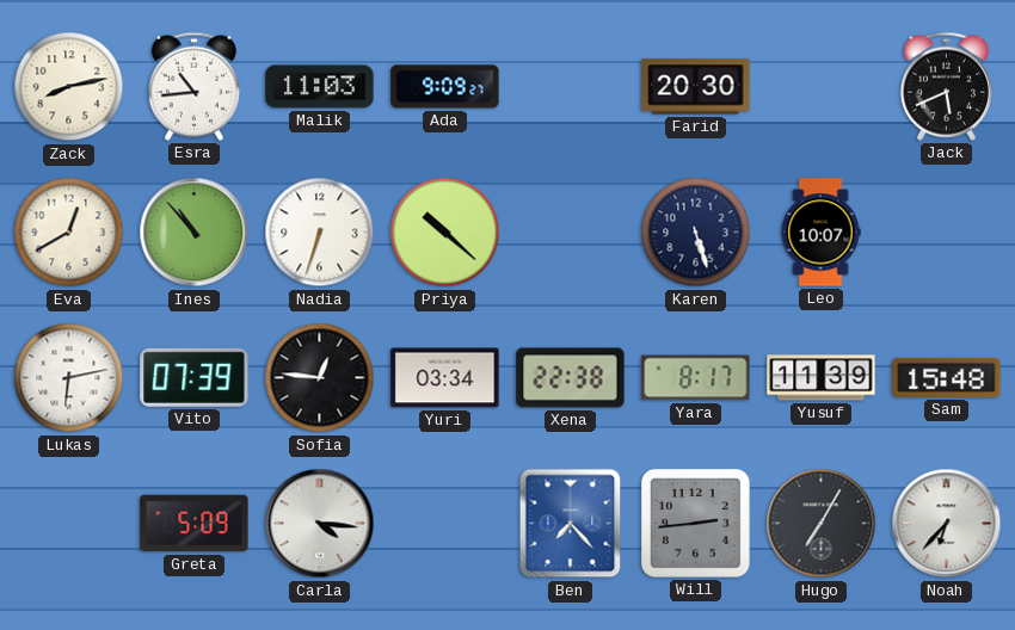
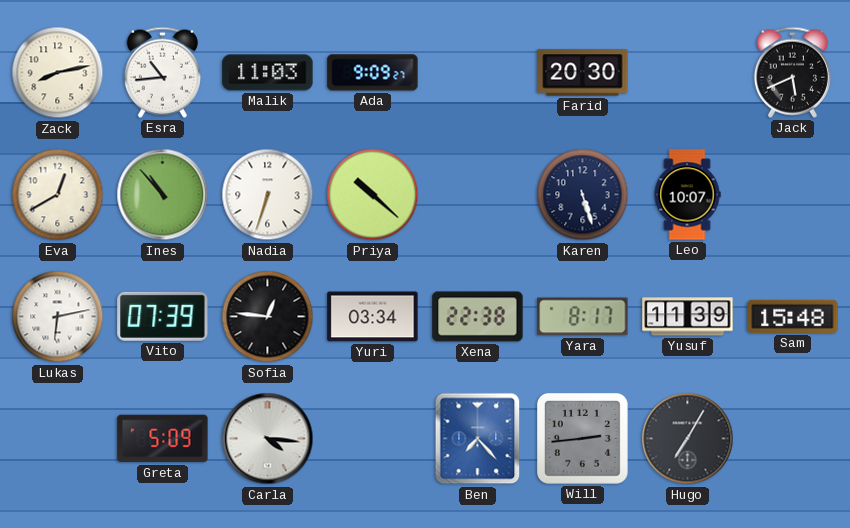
Noah: 6:37 -> none
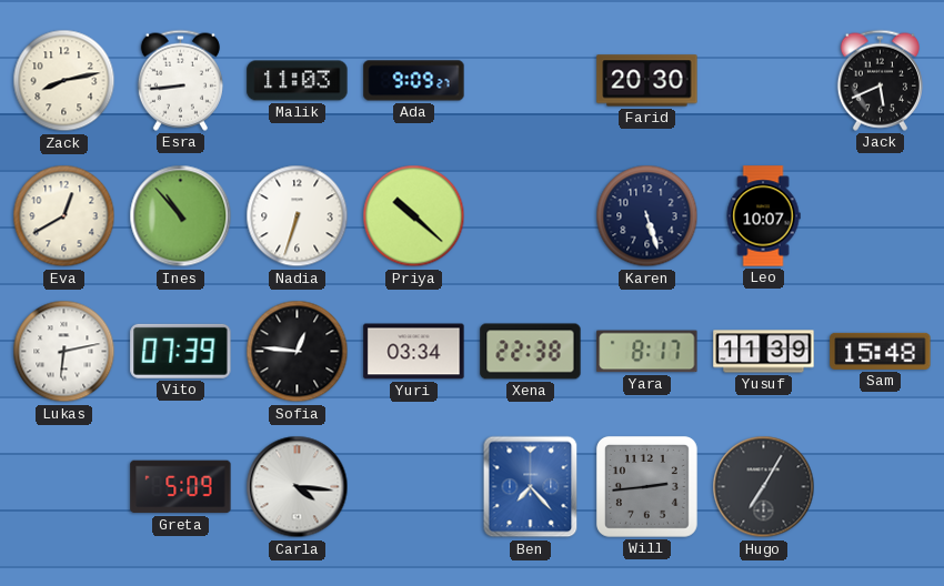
Esra: 10:44 -> 8:44
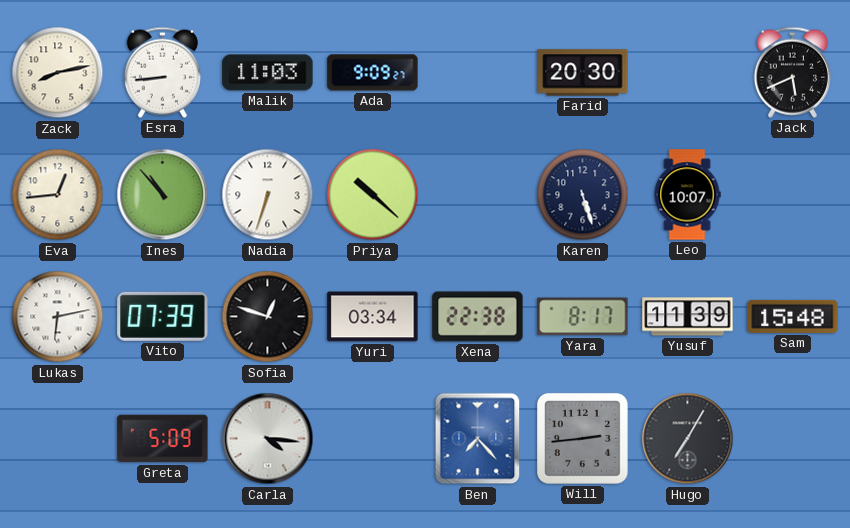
Eva: 12:40 -> 12:44
Sofia: 12:46 -> 12:48
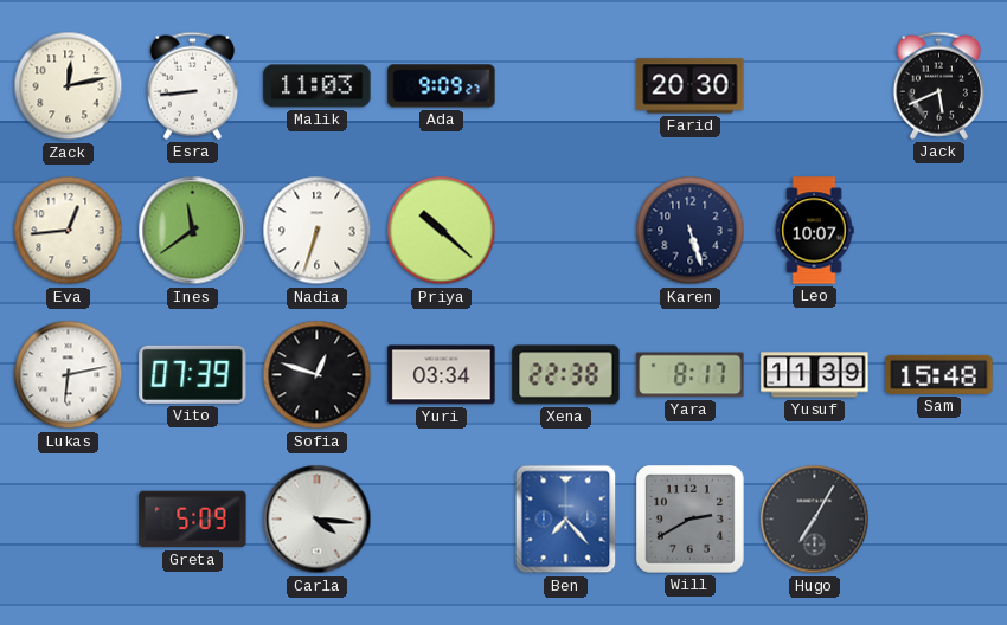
Zack: 8:13 -> 12:13
Ines: 10:53 -> 11:39
Will: 2:44 -> 2:40
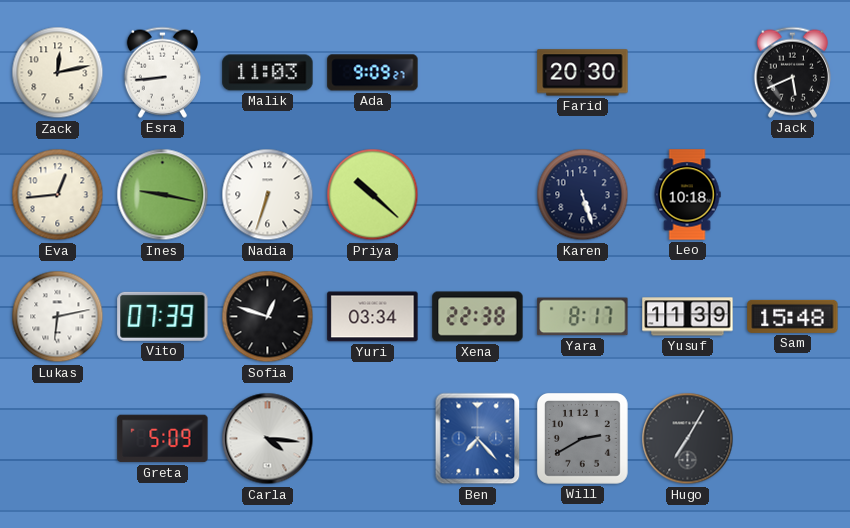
Ines: 11:39 -> 9:17
Leo: 10:07 -> 10:18
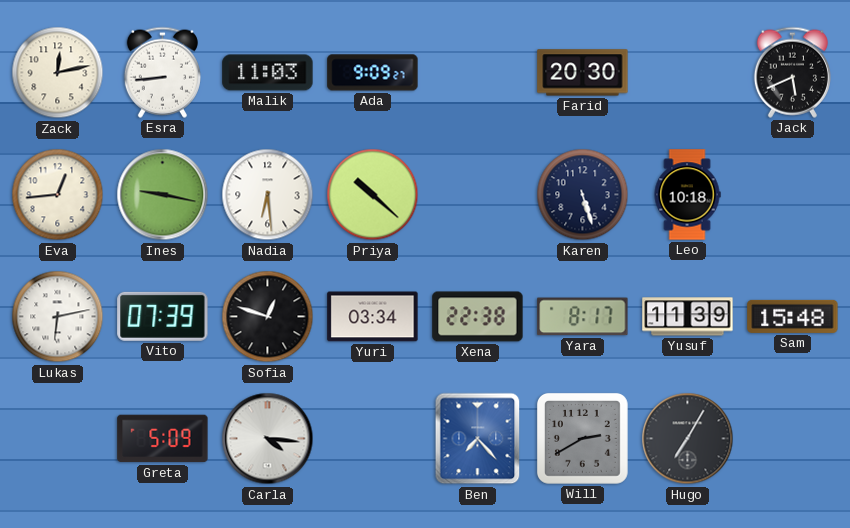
Nadia: 6:33 -> 6:29
